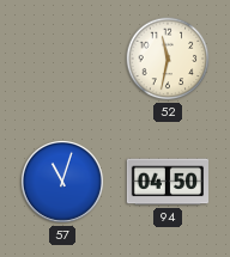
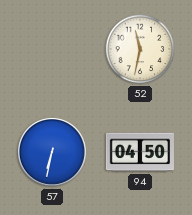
57: 11:03 -> 6:32
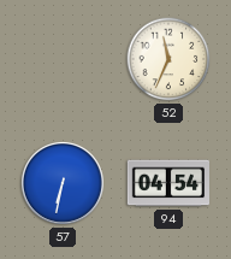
52: 11:32 -> 11:34
94: 04:50 -> 04:54
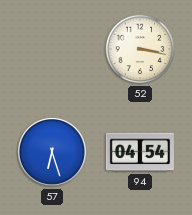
52: 11:34 -> 3:17
57: 6:32 -> 6:27
